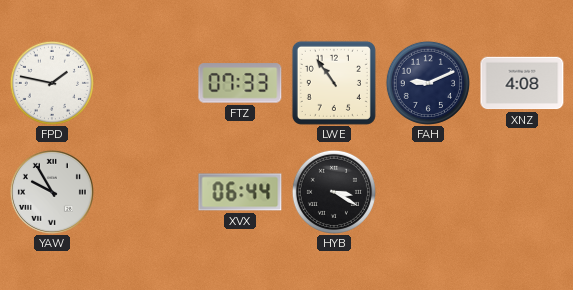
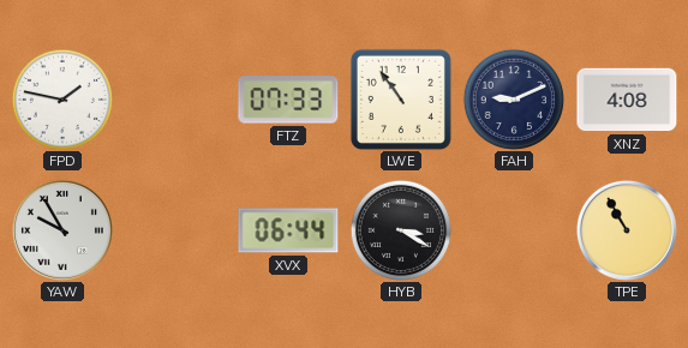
TPE: none -> 10:55
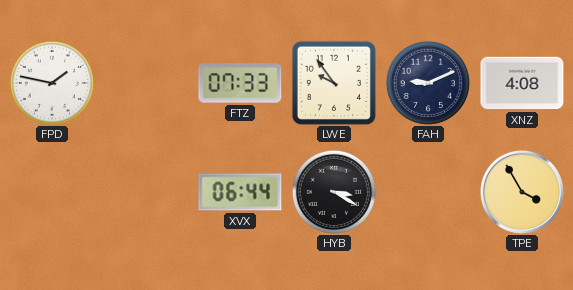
LWE: 10:54 -> 9:54
YAW: 9:55 -> none
TPE: 10:55 -> 3:55
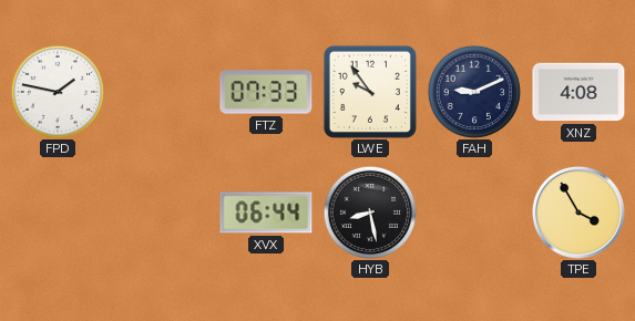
HYB: 3:20 -> 8:28
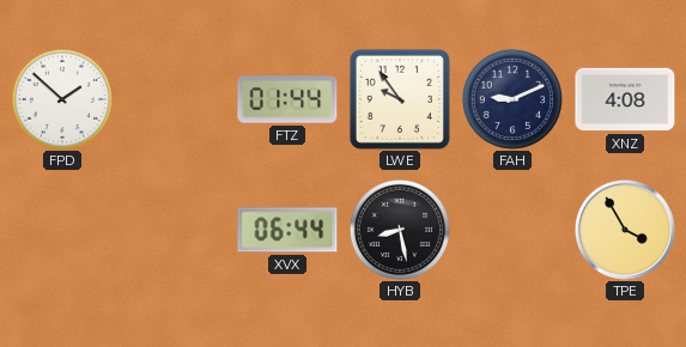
FPD: 1:47 -> 1:52
FTZ: 07:33 -> 01:44
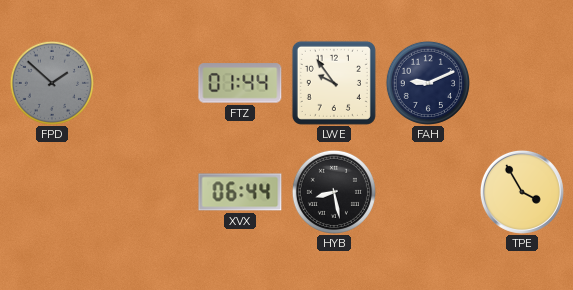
FPD dial: white -> grey
XNZ: 4:08 -> none
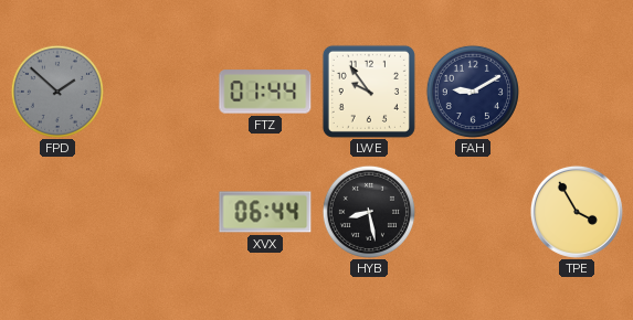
FAH: 9:11 -> 9:10
